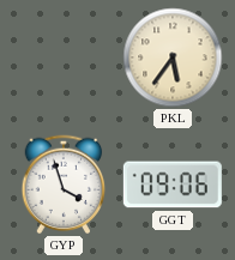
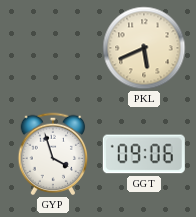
PKL: 5:36 -> 5:41
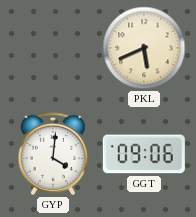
GYP: 3:57 -> 4:01
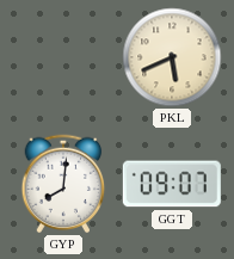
GYP: 4:01 -> 8:01
GGT: 09:06 -> 09:07
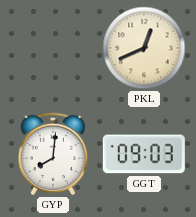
PKL: 5:41 -> 12:41
GGT: 09:07 -> 09:03
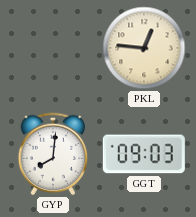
PKL: 12:41 -> 12:46
